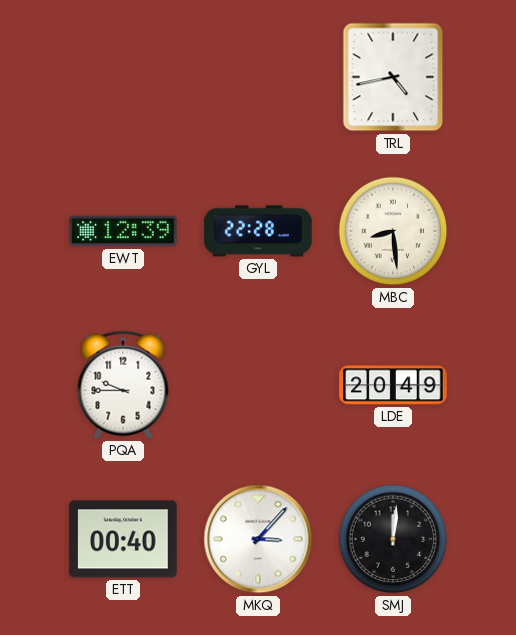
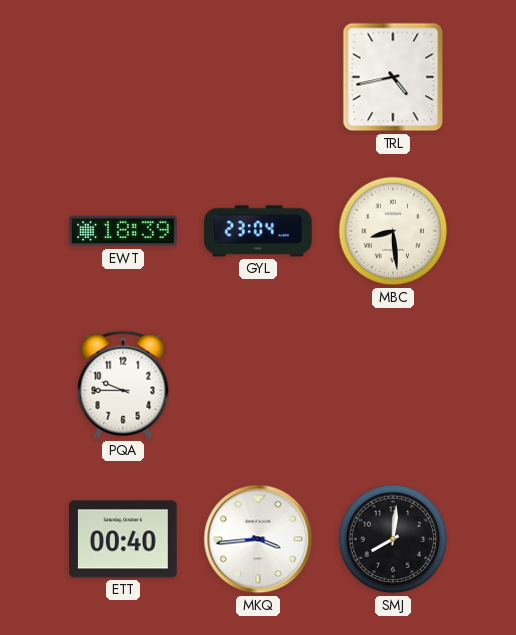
EWT: 12:39 -> 18:39
GYL: 22:28 -> 23:04
LDE: 20:49 -> none
MKQ: 3:07 -> 3:44
SMJ: 12:01 -> 8:01
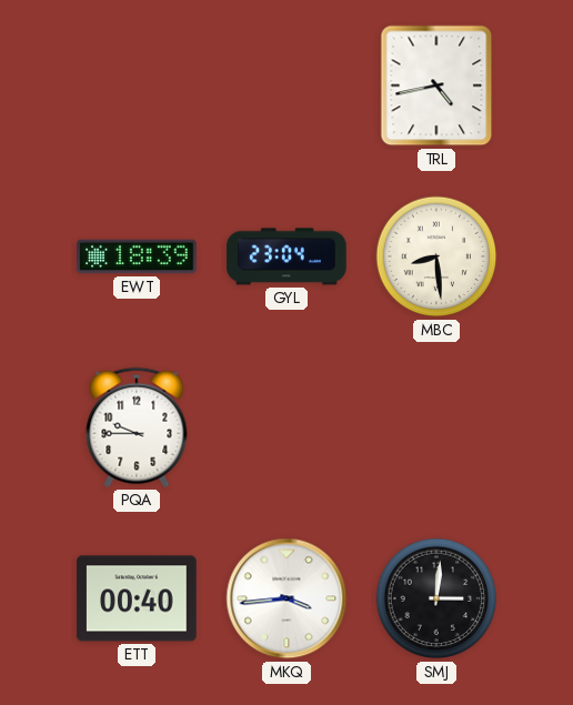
SMJ: 8:01 -> 3:01
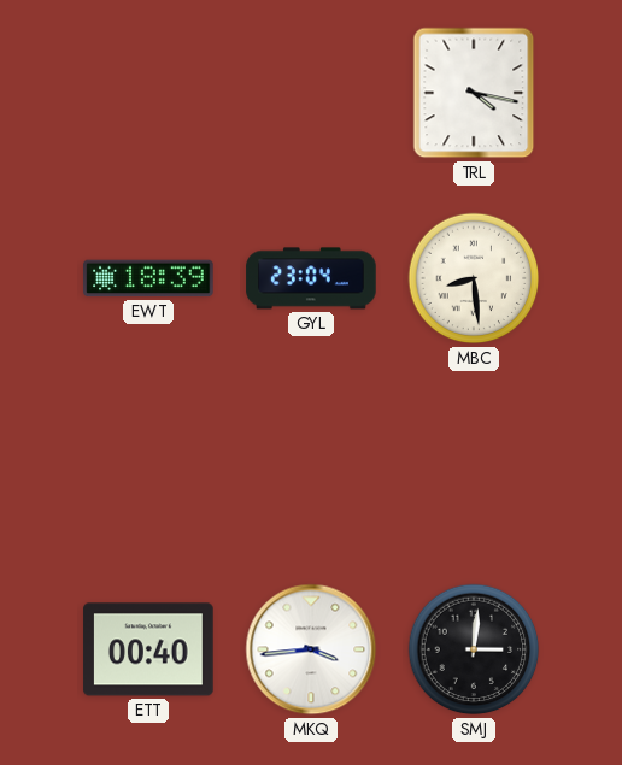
TRL: 4:43 -> 4:17
PQA: 9:45 -> none
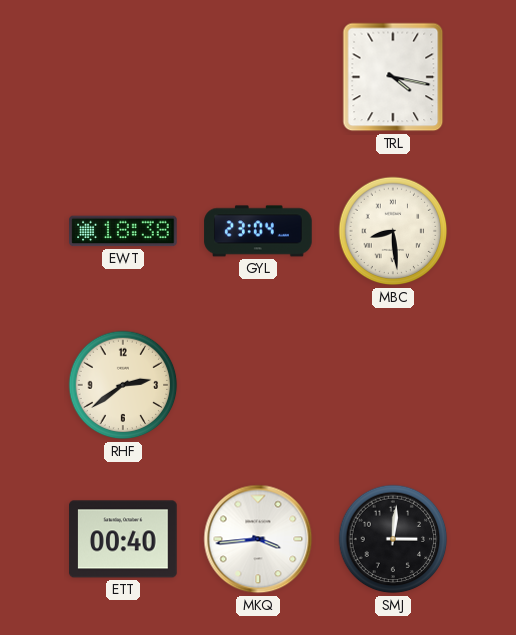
EWT: 18:39 -> 18:38
RHF: none -> 2:39
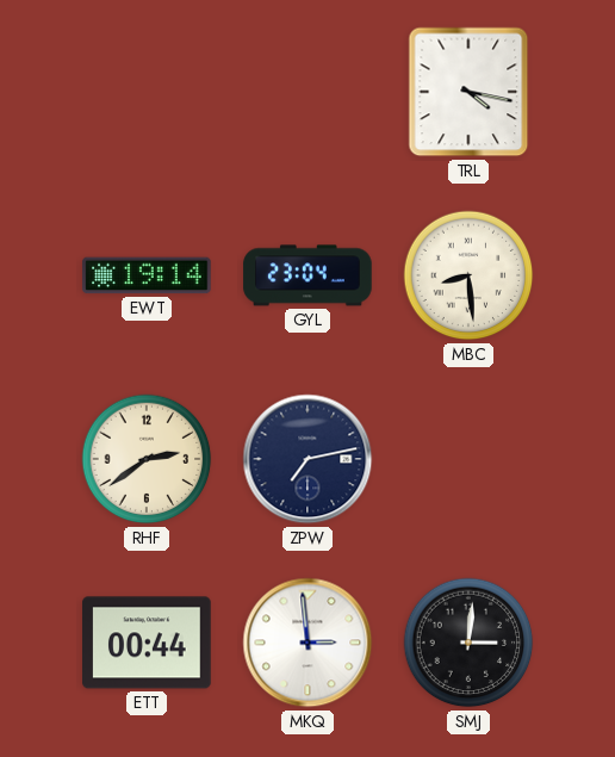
EWT: 18:38 -> 19:14
ZPW: none -> 7:13
ETT: 00:40 -> 00:44
MKQ: 3:44 -> 2:59
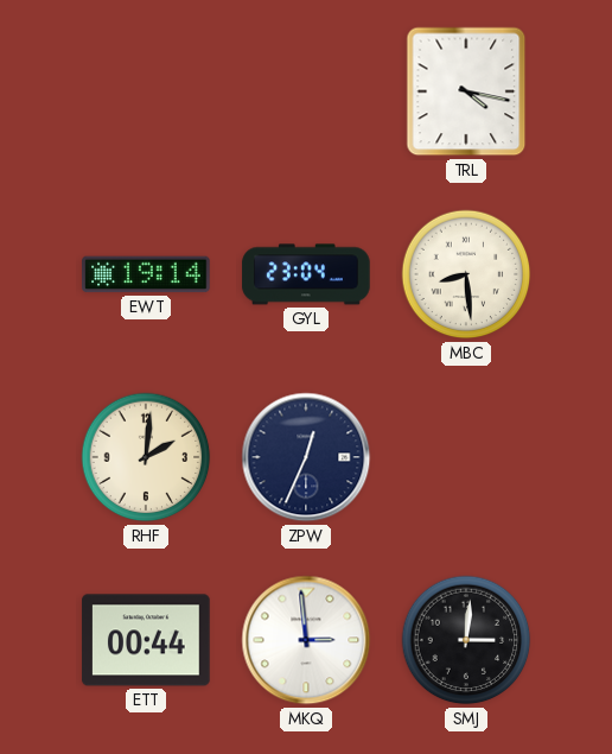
RHF: 2:39 -> 2:01
ZPW: 7:13 -> 12:34
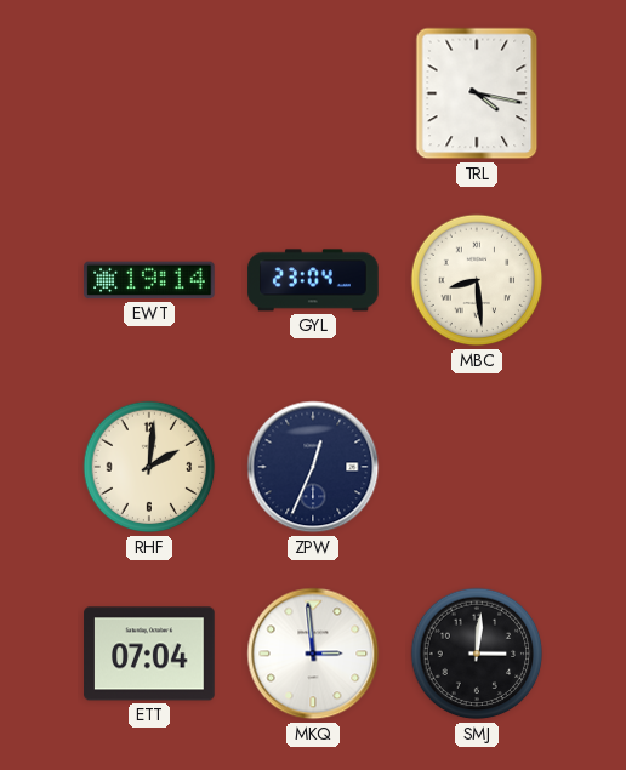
ETT: 00:44 -> 07:04
